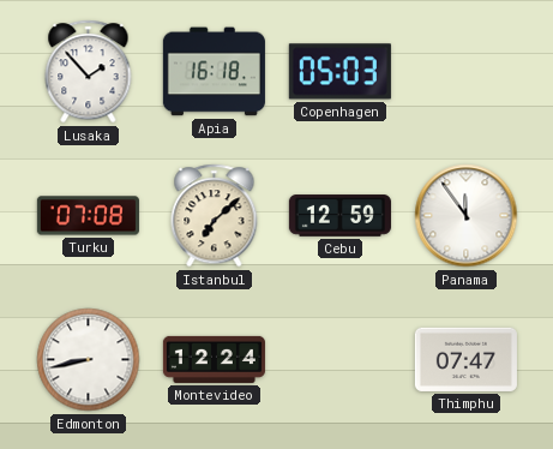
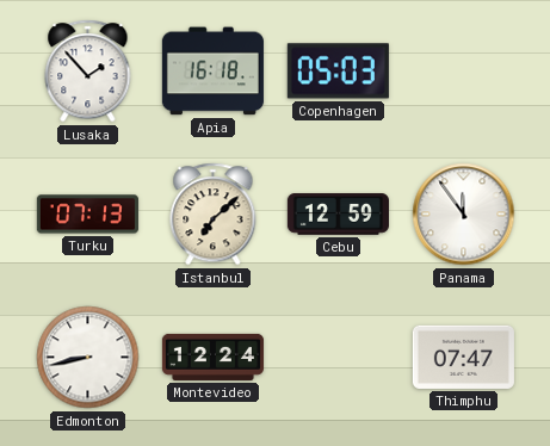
Turku: 07:08 -> 07:13
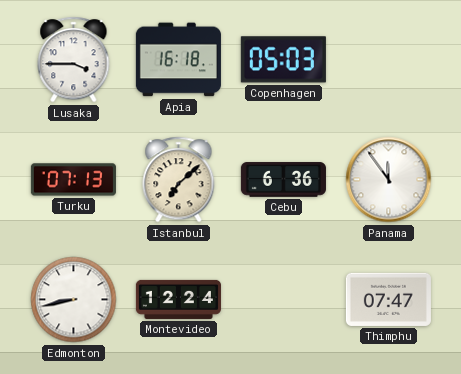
Lusaka: 1:53 -> 3:45
Cebu: 12:59 -> 6:36
